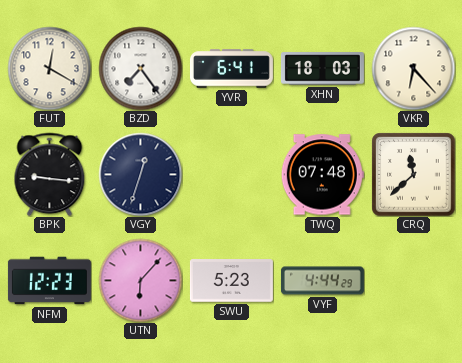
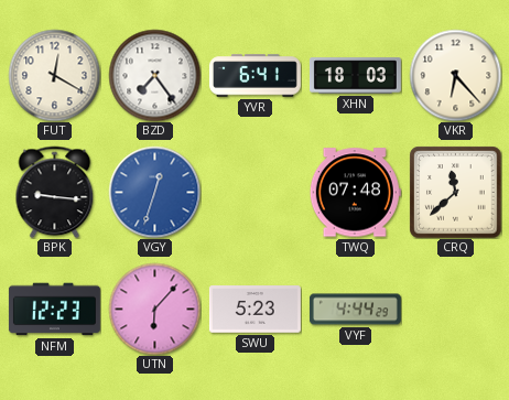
VGY dial: navy -> blue
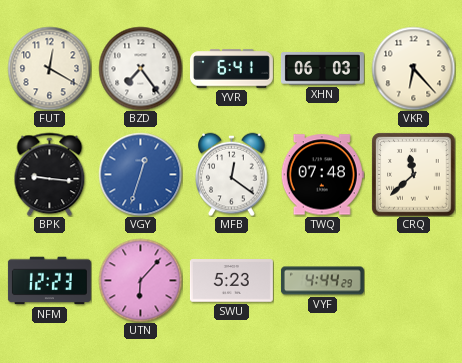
XHN: 18:03 -> 06:03
MFB: none -> 12:21
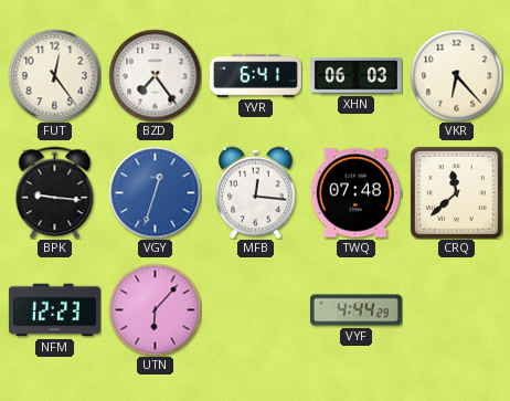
FUT: 12:20 -> 12:24
MFB: 12:21 -> 12:16
SWU: 5:23 -> none
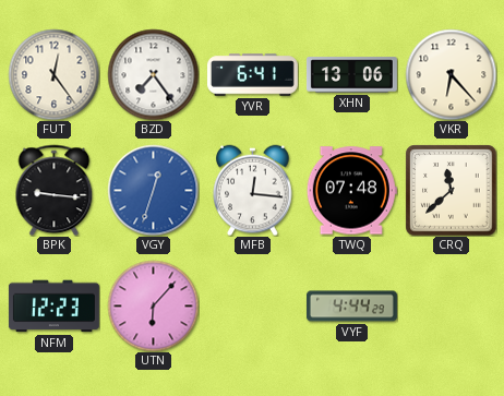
XHN: 06:03 -> 13:06
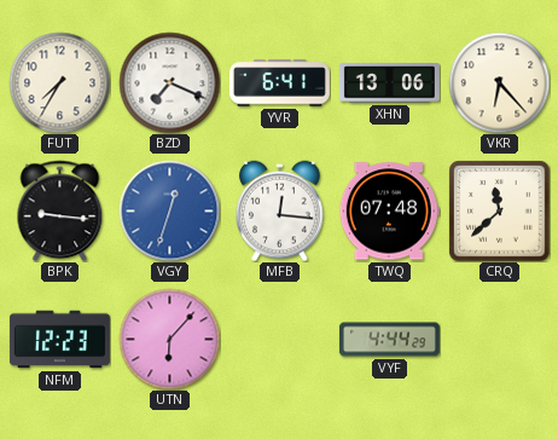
FUT: 12:24 -> 7:35
BZD: 7:24 -> 7:19
